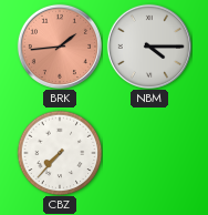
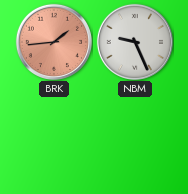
NBM: 4:15 -> 9:26
CBZ: 7:37 -> none
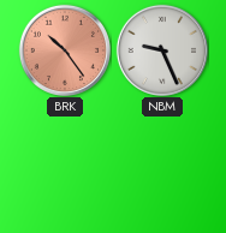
BRK: 1:44 -> 10:24
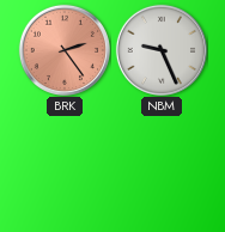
BRK: 10:24 -> 2:24
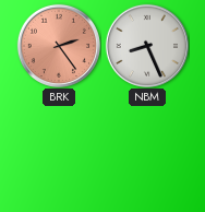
NBM: 9:26 -> 8:26
